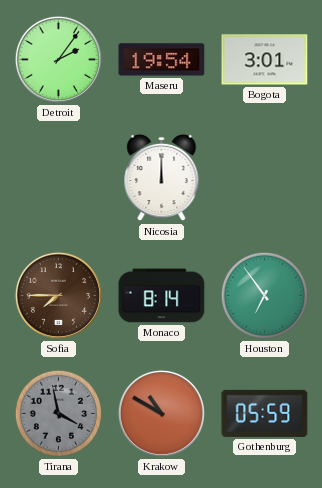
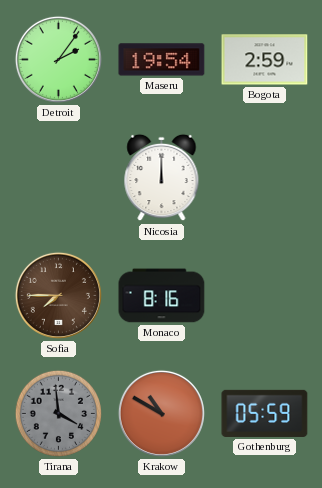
Bogota: 3:01 -> 2:59
Monaco: 8:14 -> 8:16
Houston: 6:54 -> none
Tirana: 3:58 -> 3:59
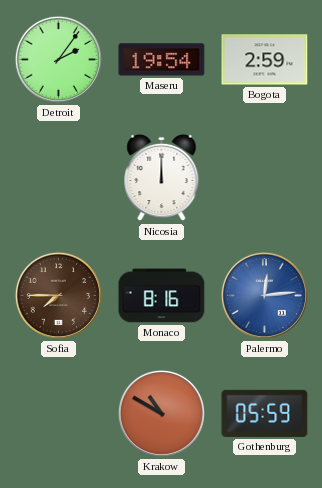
Palermo: none -> 12:14
Tirana: 3:59 -> none
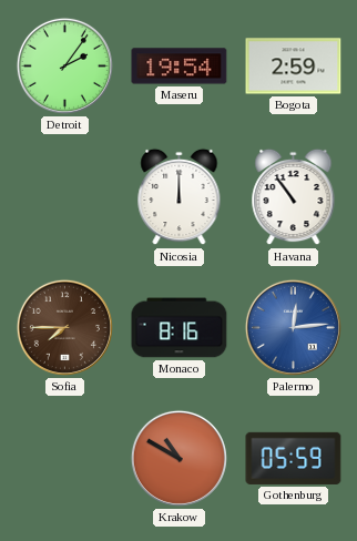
Havana: none -> 10:54
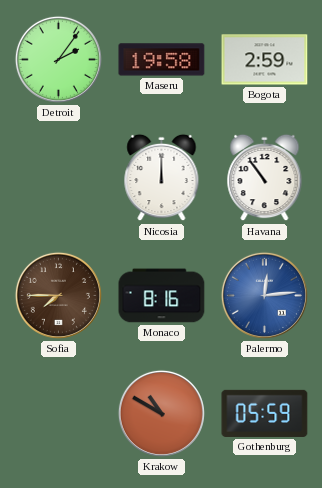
Maseru: 19:54 -> 19:58
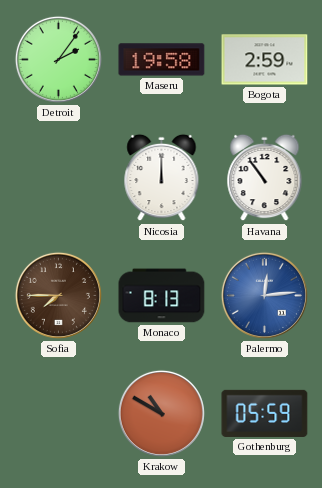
Monaco: 8:16 -> 8:13
